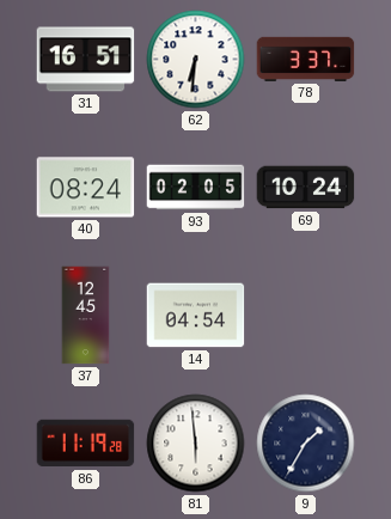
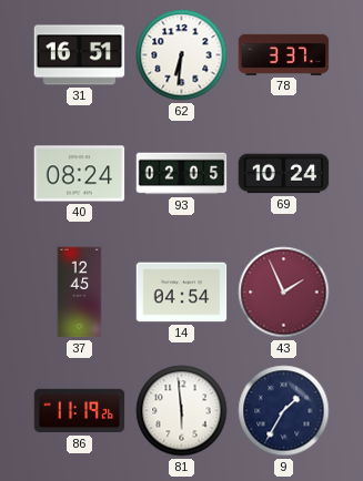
43: none -> 1:56
86: 11:19:28 -> 11:19:26
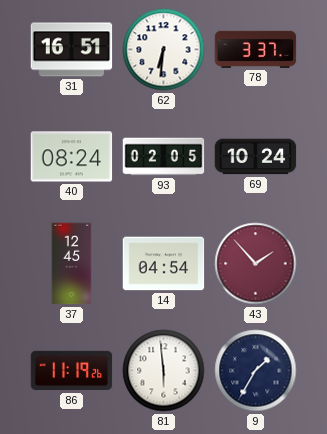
43: 1:56 -> 1:53
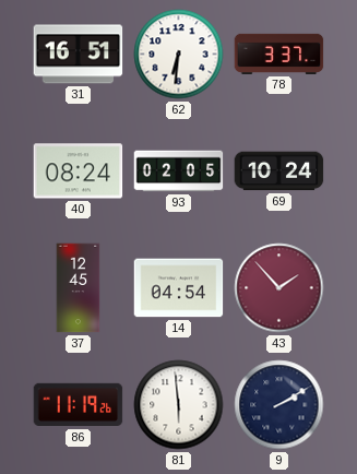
9: 1:35 -> 2:10
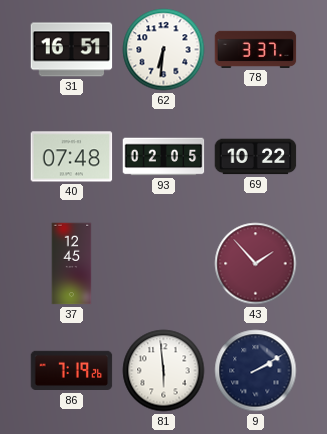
40: 08:24 -> 07:48
69: 10:24 -> 10:22
14: 04:54 -> none
86: 11:19 -> 7:19
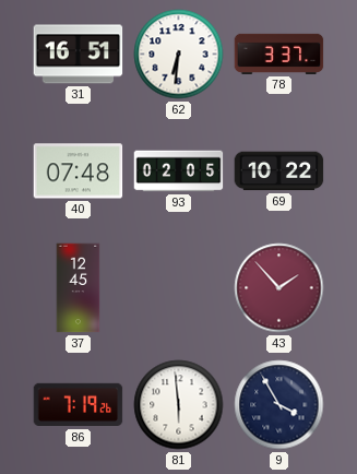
9: 2:10 -> 3:55
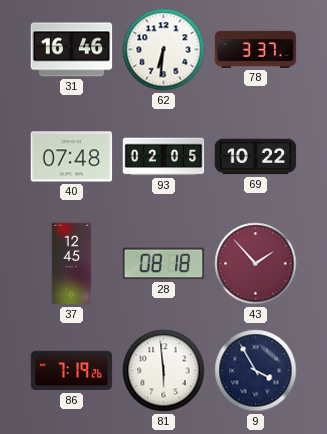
31: 16:51 -> 16:46
28: none -> 08:18
